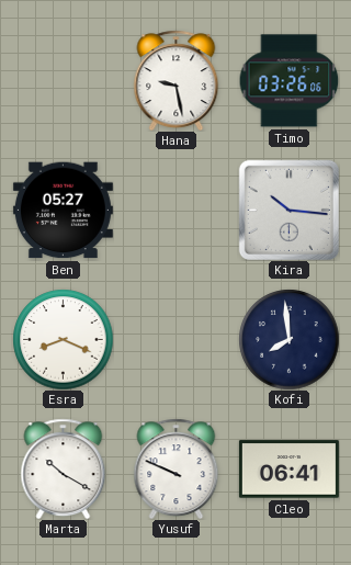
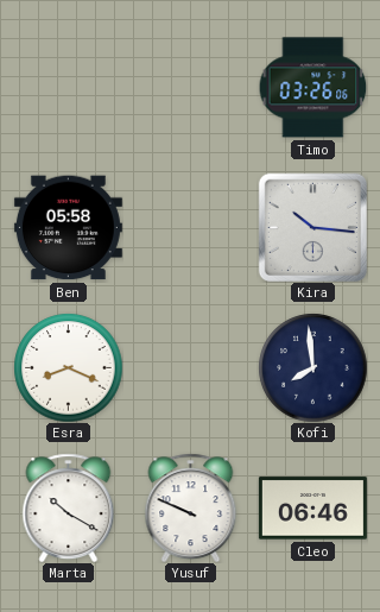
Hana: 9:28 -> none
Ben: 05:27 -> 05:58
Cleo: 06:41 -> 06:46
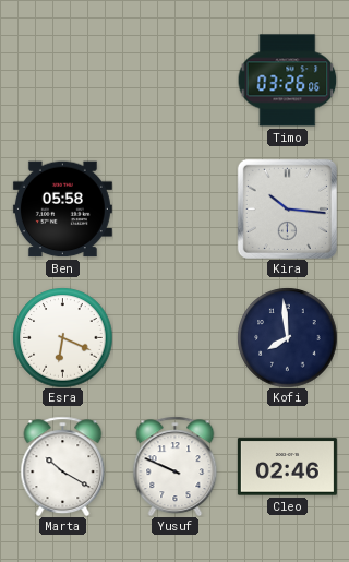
Esra: 8:19 -> 6:19
Cleo: 06:46 -> 02:46
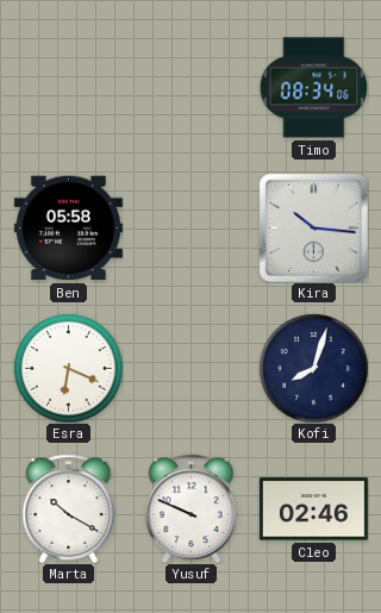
Timo: 03:26 -> 08:34
Kofi: 7:59 -> 8:03
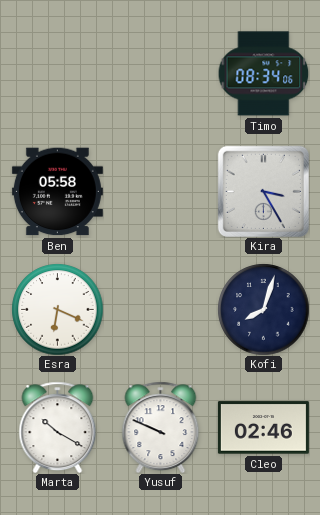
Kira: 10:16 -> 3:25
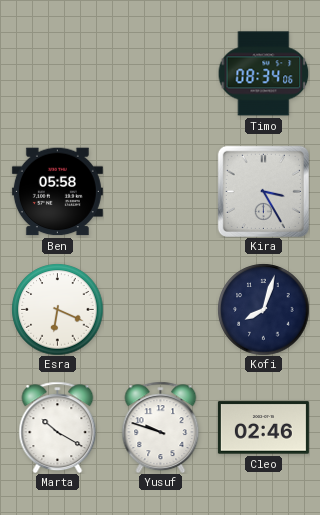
Yusuf: 9:49 -> 9:48
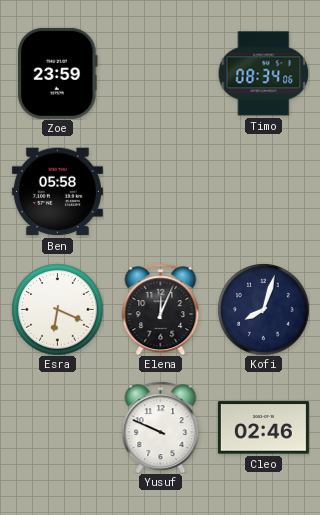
Zoe: none -> 23:59
Kira: 3:25 -> none
Elena: none -> 12:04
Marta: 10:20 -> none
Yusuf: 9:48 -> 9:49
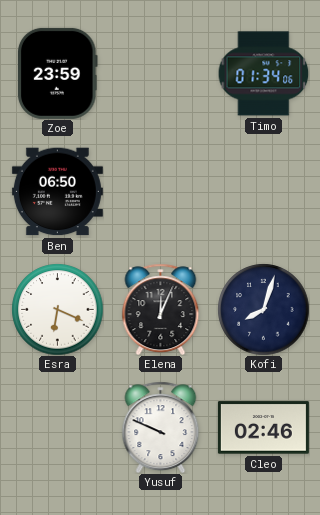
Timo: 08:34 -> 01:34
Ben: 05:58 -> 06:50
